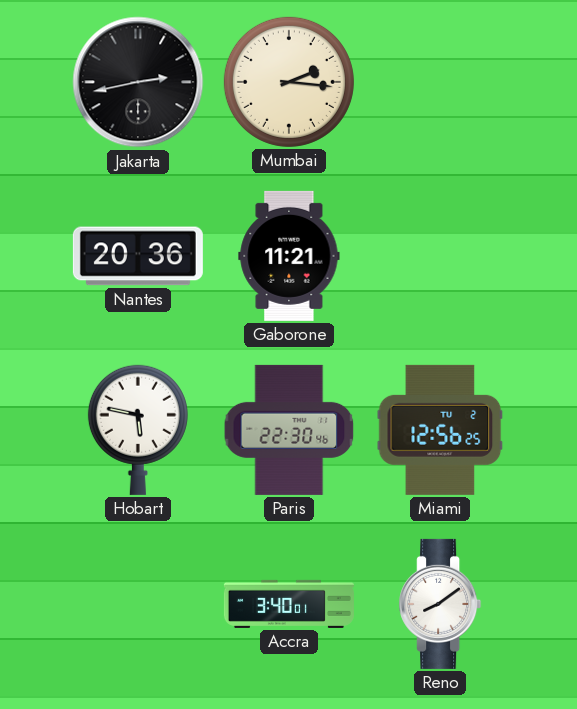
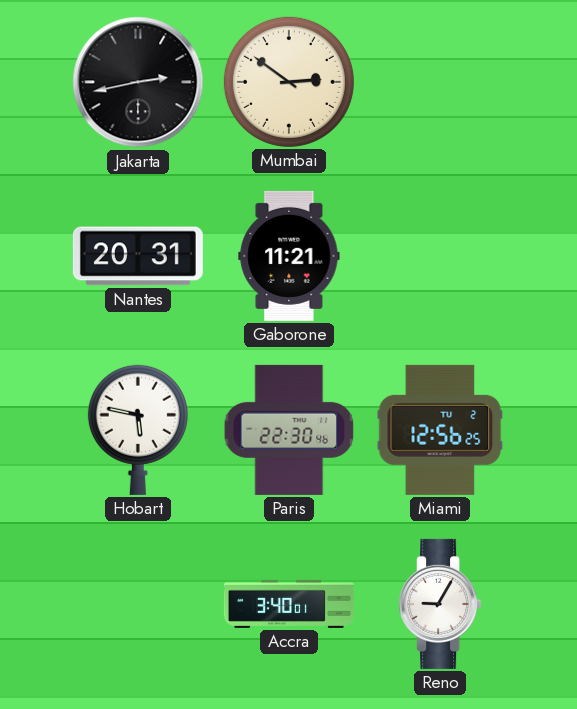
Mumbai: 2:16 -> 2:51
Nantes: 20:36 -> 20:31
Reno: 8:09 -> 9:05
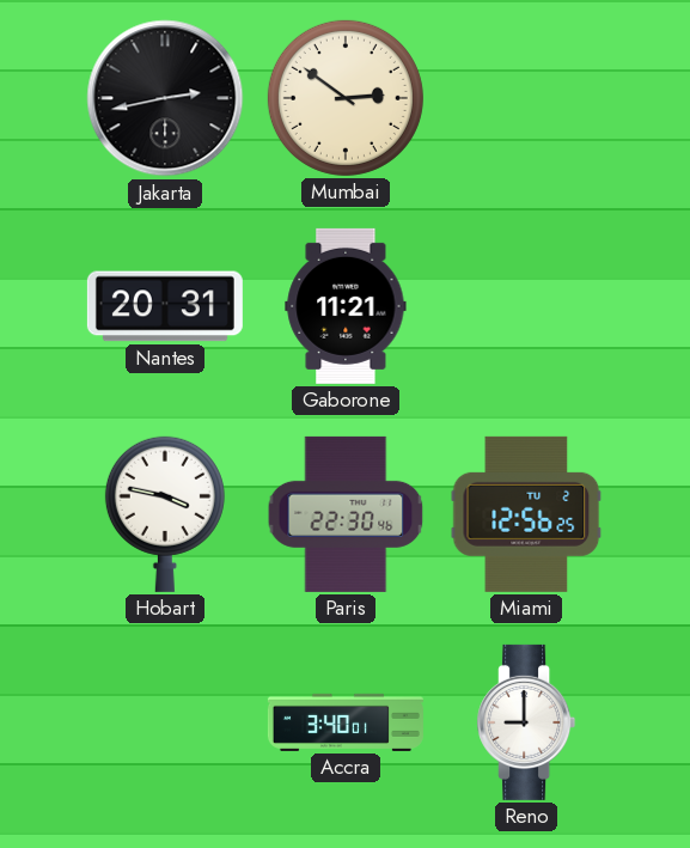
Hobart: 5:47 -> 3:47
Reno: 9:05 -> 9:00
